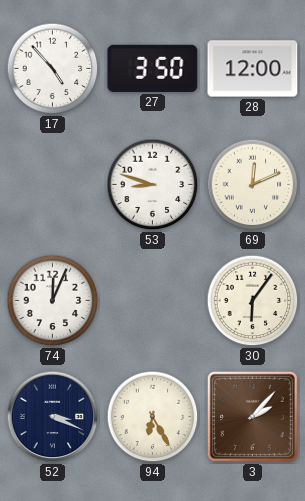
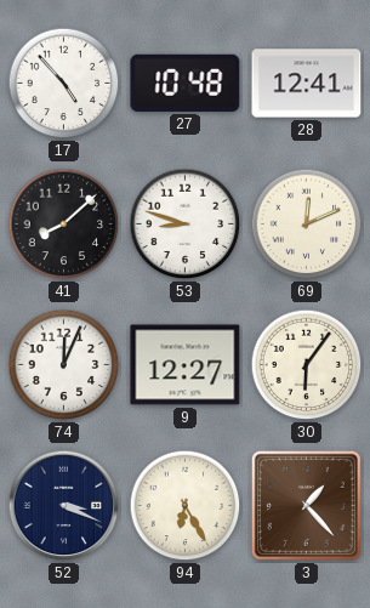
27: 3:50 -> 10:48
28: 12:00 -> 12:41
41: none -> 8:08
9: none -> 12:27
3: 2:07 -> 1:23
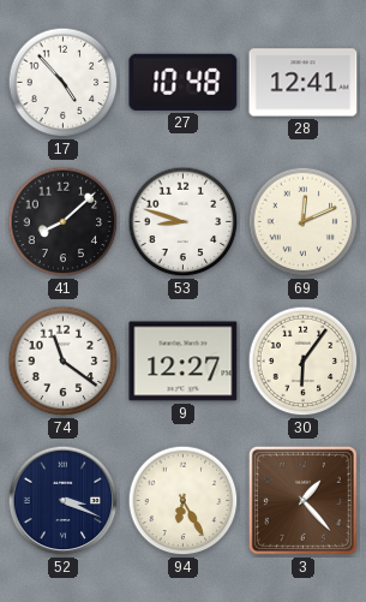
74: 12:04 -> 11:21
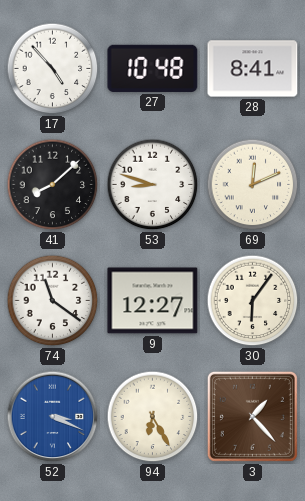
28: 12:41 -> 8:41
52 dial: navy -> blue
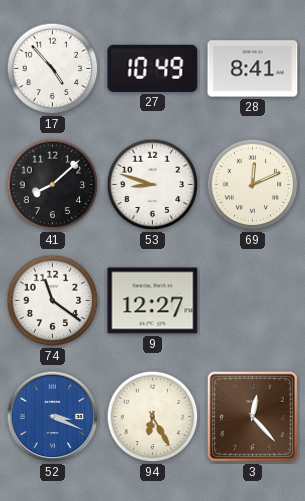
27: 10:48 -> 10:49
30: 6:06 -> none
3: 1:23 -> 12:23
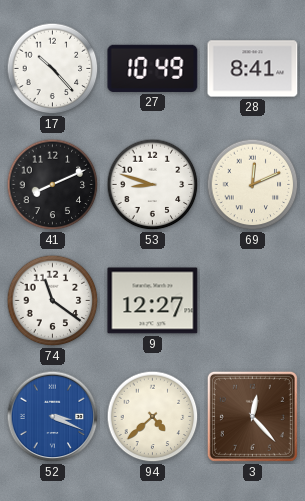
17: 4:53 -> 10:23
41: 8:08 -> 8:11
94: 6:25 -> 4:38
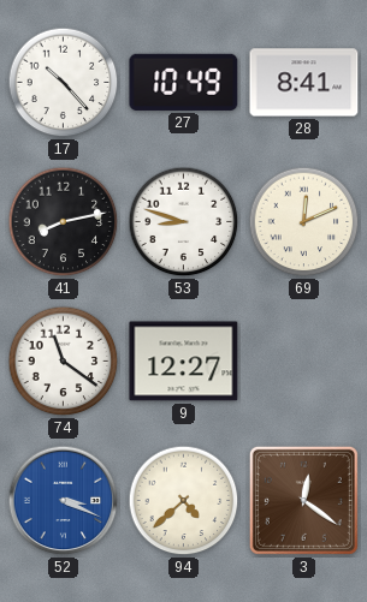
41: 8:11 -> 8:13
3: 12:23 -> 12:21
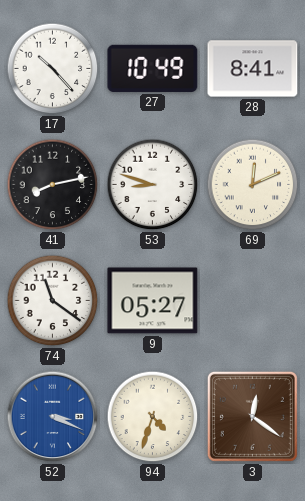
9: 12:27 -> 05:27
94: 4:38 -> 4:33
